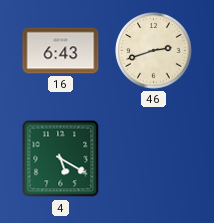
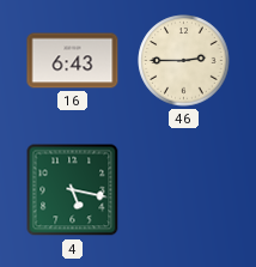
46: 2:42 -> 2:45
4: 5:20 -> 5:17
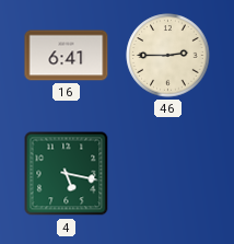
16: 6:43 -> 6:41
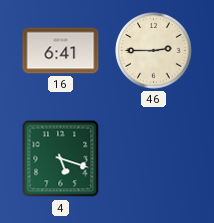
4: 5:17 -> 5:18
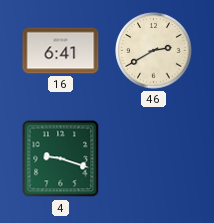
46: 2:45 -> 2:40
4: 5:18 -> 9:18
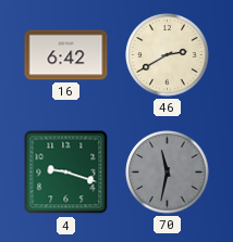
16: 6:41 -> 6:42
70: none -> 11:32
